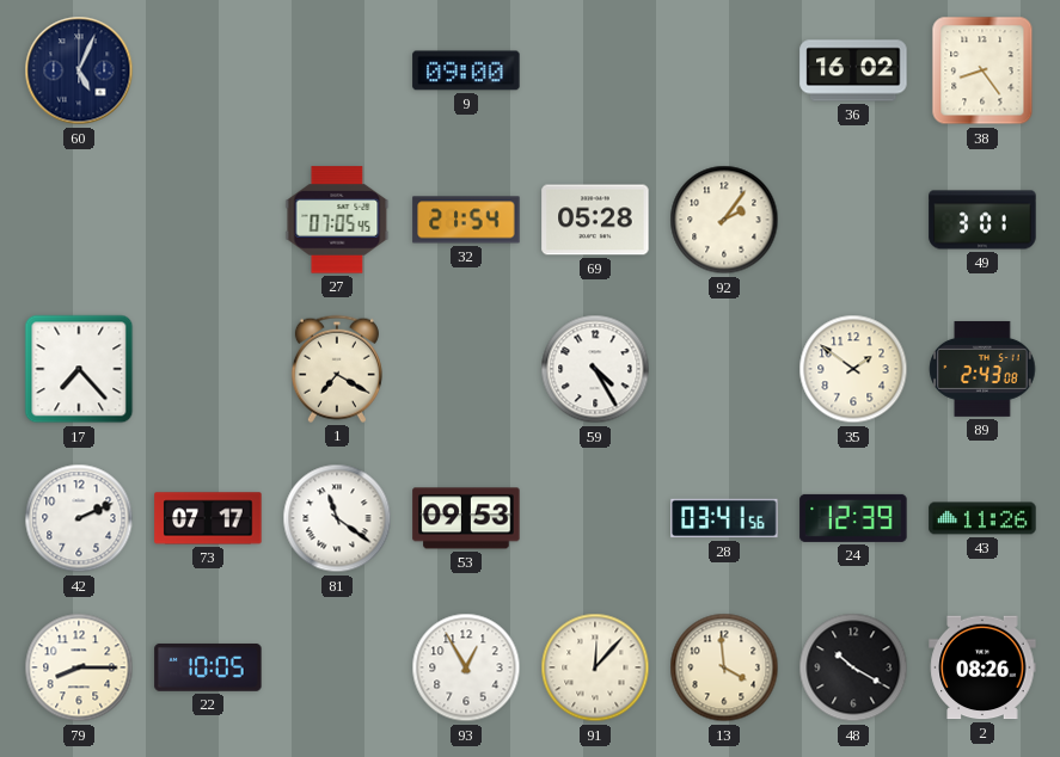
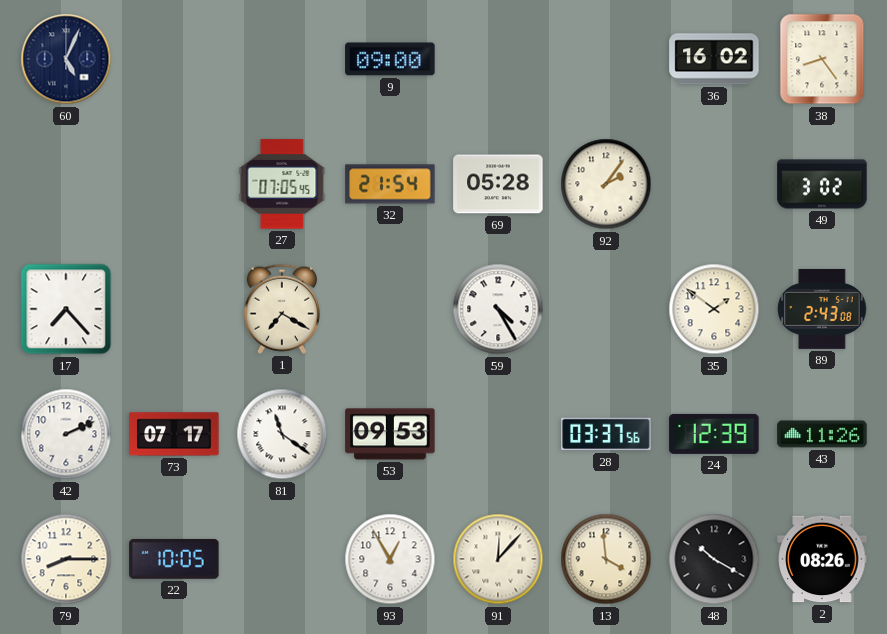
49: 3:01 -> 3:02
28: 03:41 -> 03:37
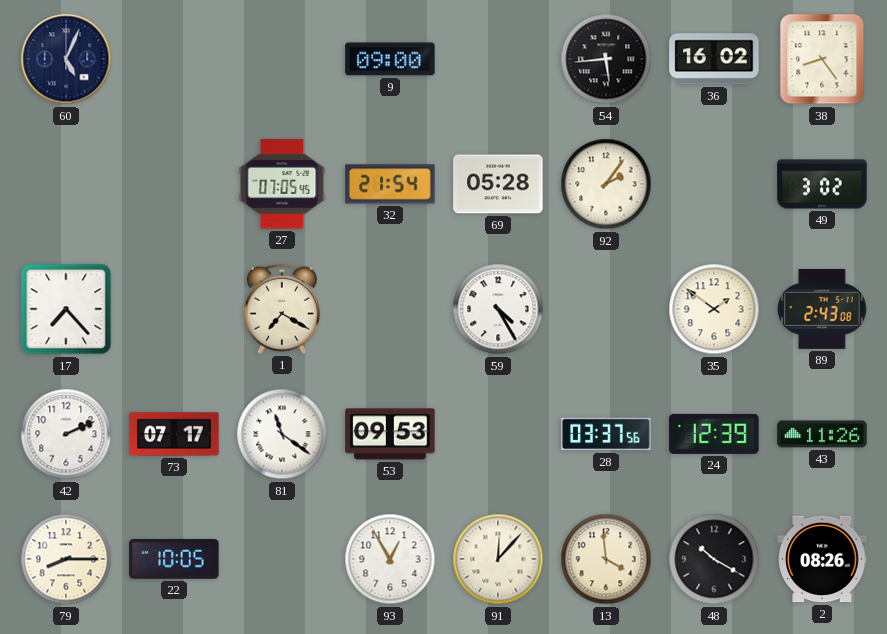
54: none -> 5:44
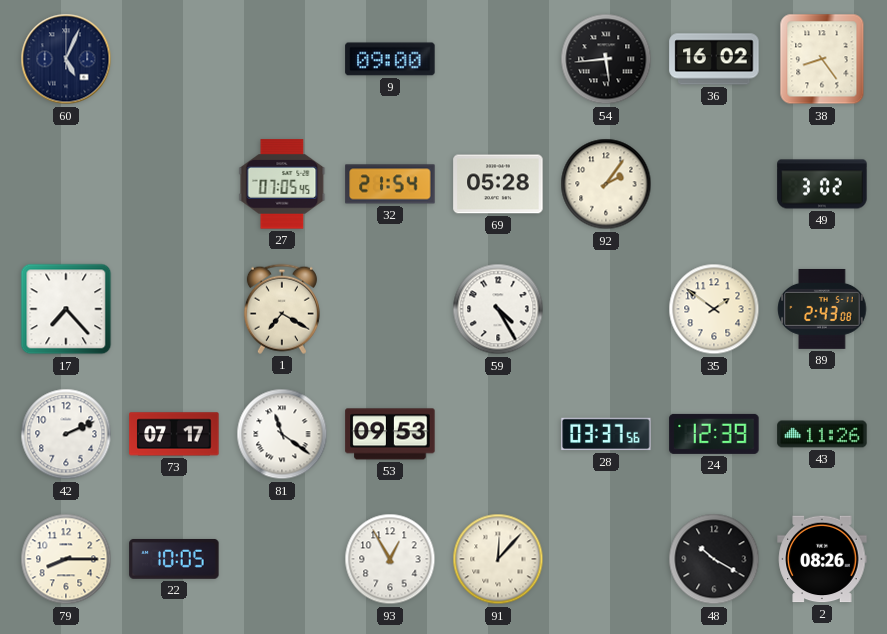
13: 3:59 -> none
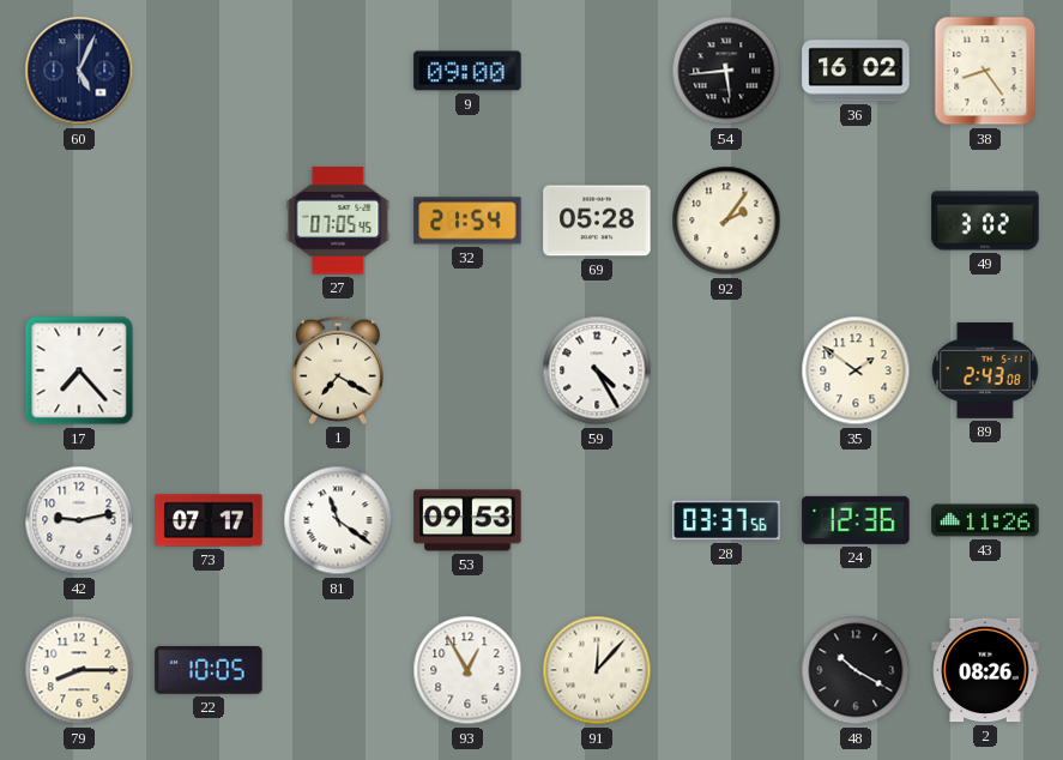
42: 2:11 -> 9:13
24: 12:39 -> 12:36
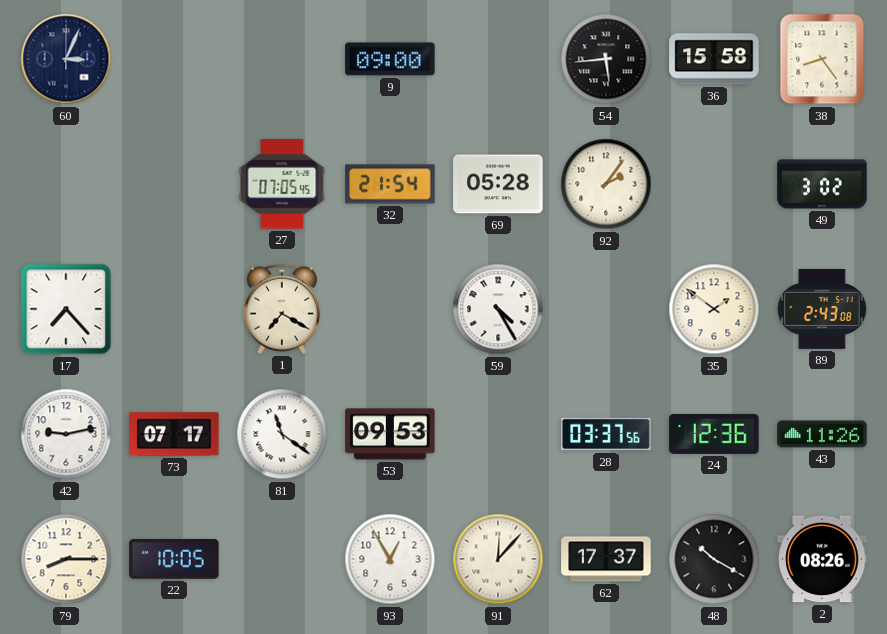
60: 5:04 -> 3:04
36: 16:02 -> 15:58
62: none -> 17:37
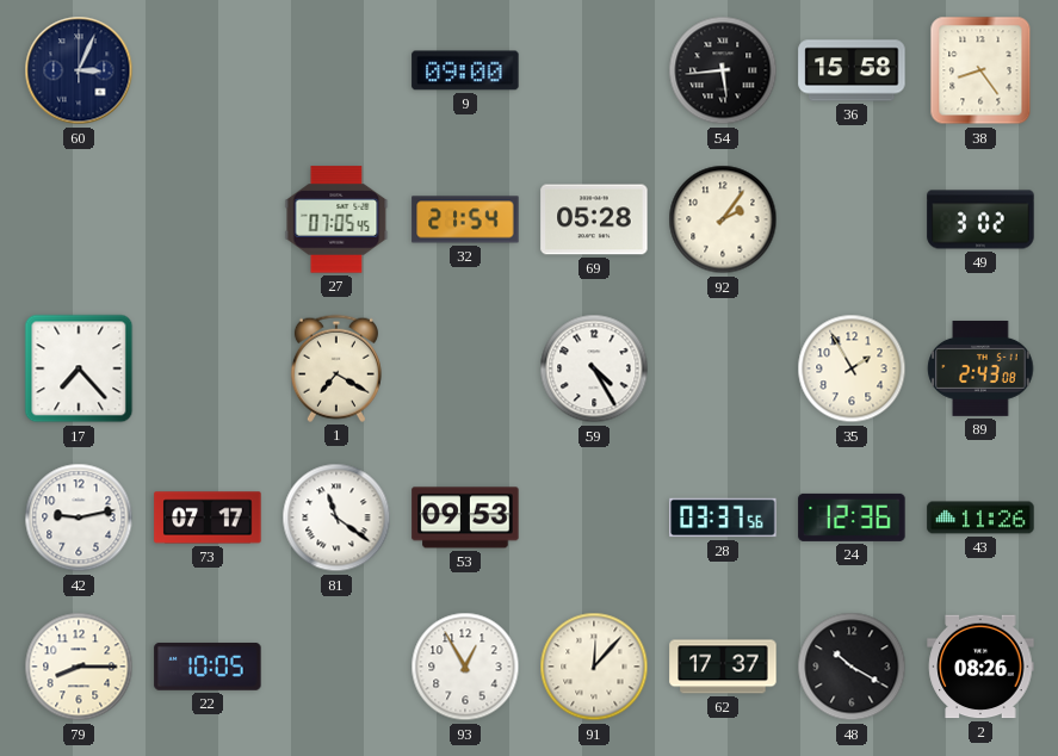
35: 1:51 -> 1:55
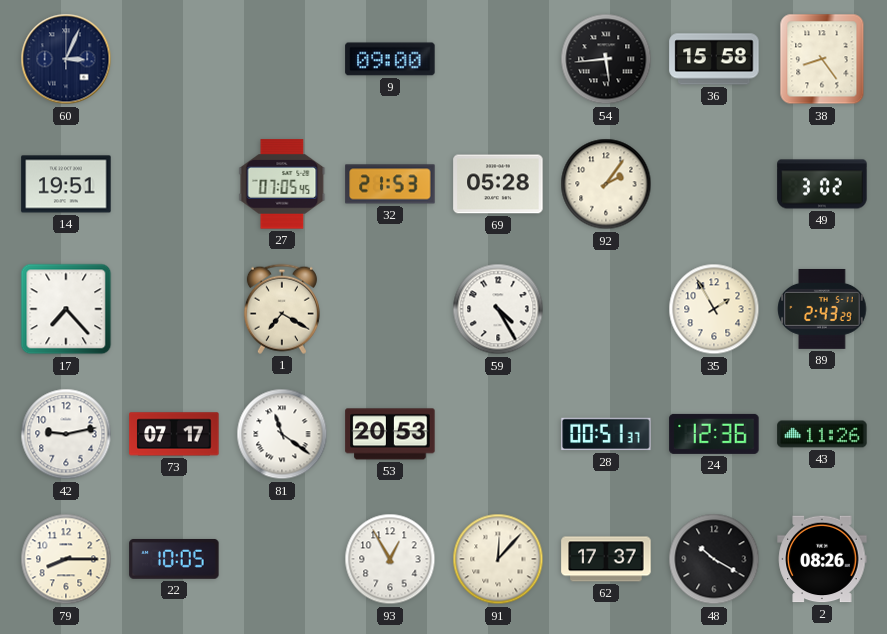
14: none -> 19:51
32: 21:54 -> 21:53
89: 2:43:08 -> 2:43:29
53: 09:53 -> 20:53
28: 03:37 -> 00:51
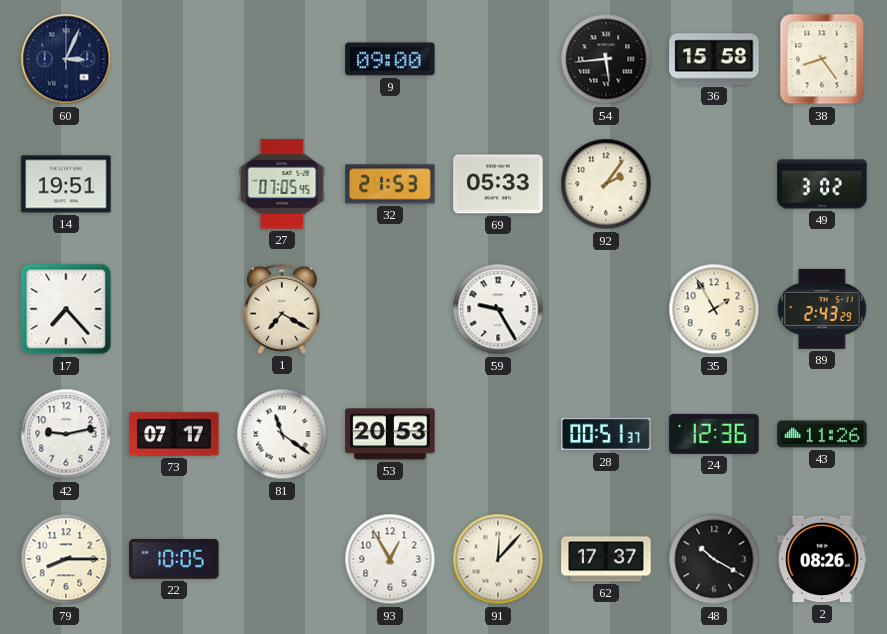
69: 05:28 -> 05:33
59: 4:25 -> 9:25
